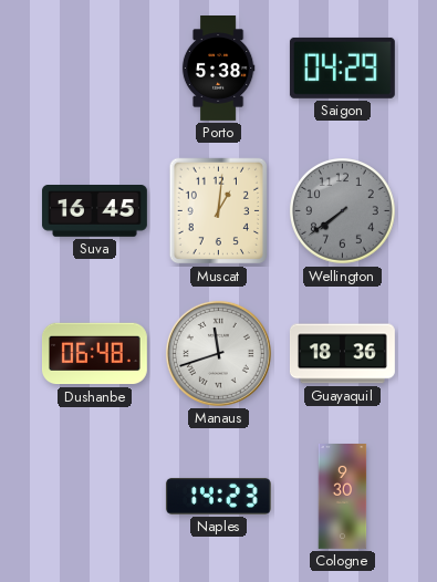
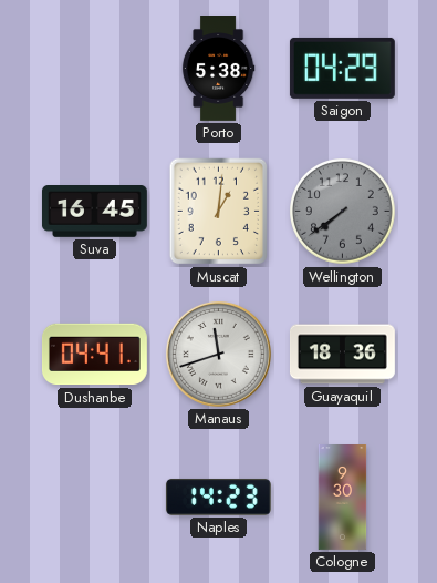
Dushanbe: 06:48 -> 04:41
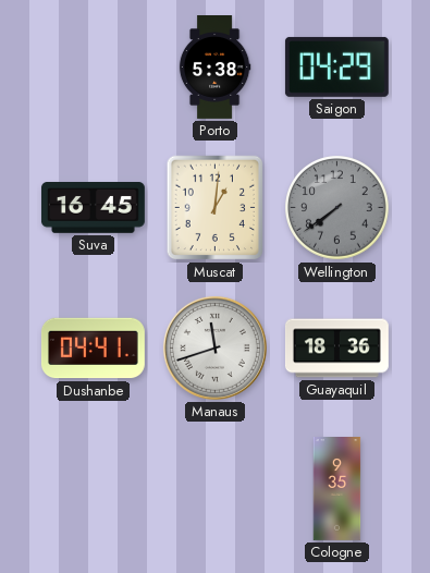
Naples: 14:23 -> none
Cologne: 9:30 -> 9:35
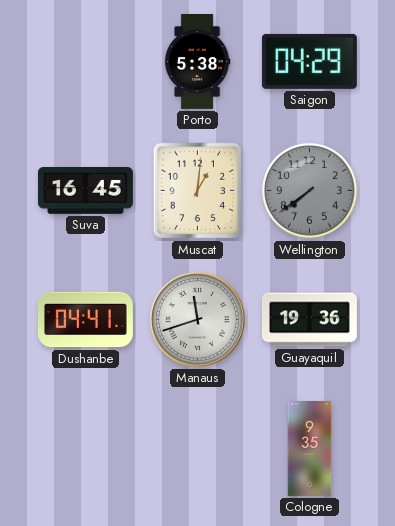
Guayaquil: 18:36 -> 19:36
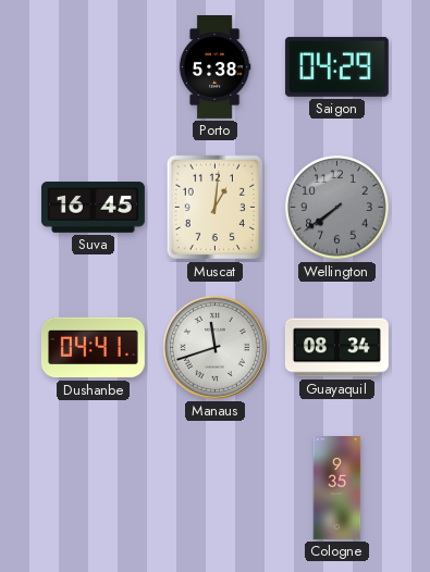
Guayaquil: 19:36 -> 08:34
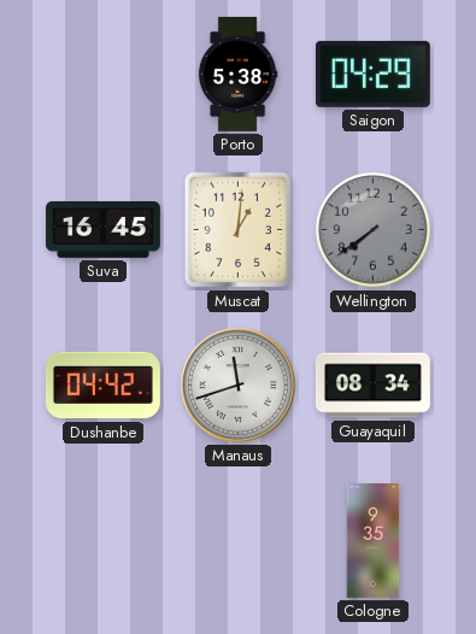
Dushanbe: 04:41 -> 04:42
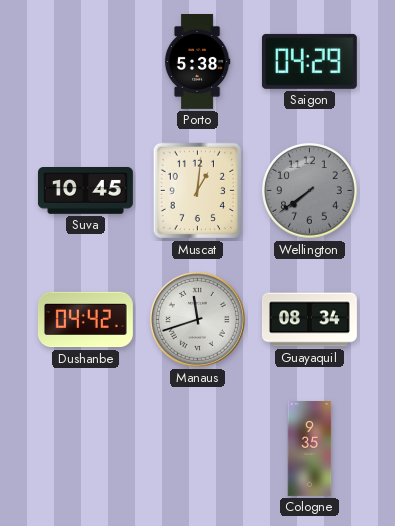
Suva: 16:45 -> 10:45
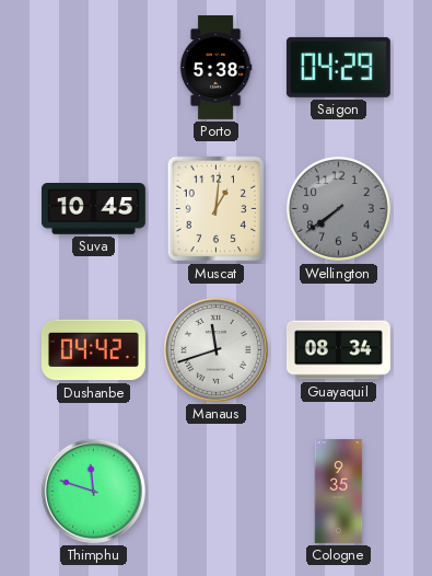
Thimphu: none -> 11:48
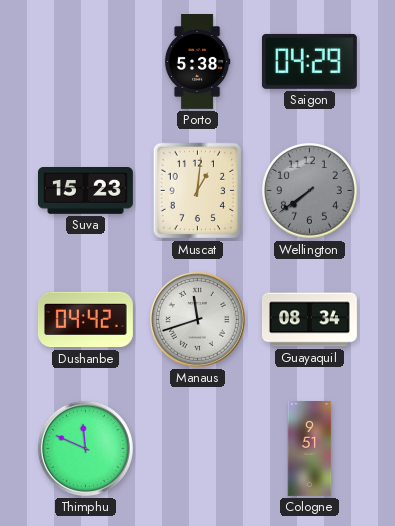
Suva: 10:45 -> 15:23
Thimphu: 11:48 -> 11:49
Cologne: 9:35 -> 9:51
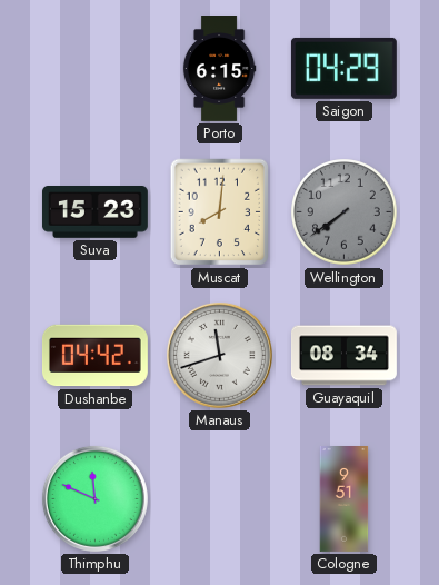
Porto: 5:38 -> 6:15
Muscat: 1:01 -> 8:01
